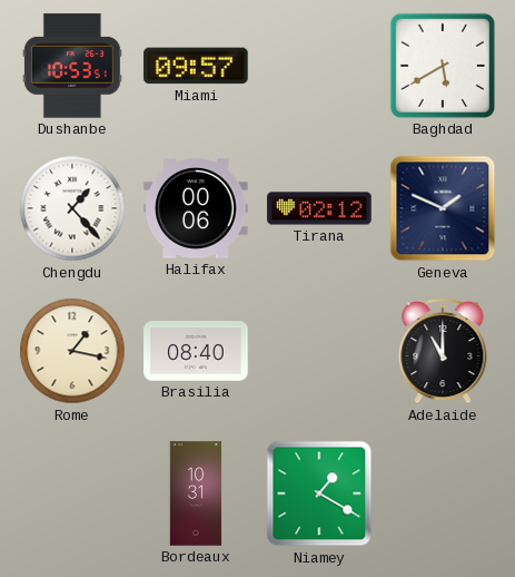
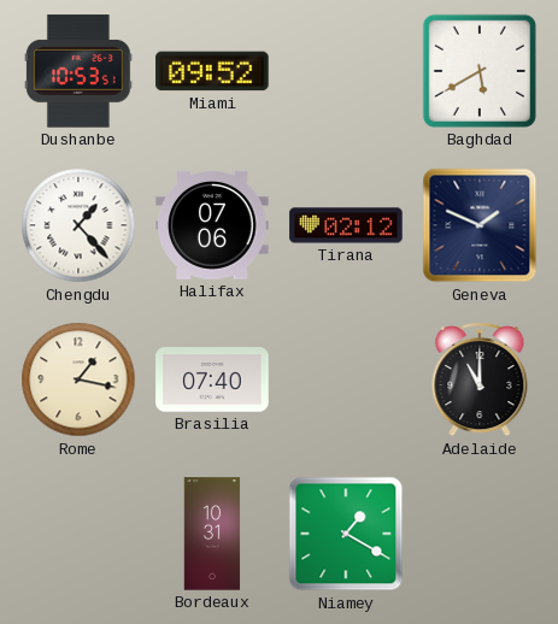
Miami: 09:57 -> 09:52
Halifax: 00:06 -> 07:06
Brasilia: 08:40 -> 07:40
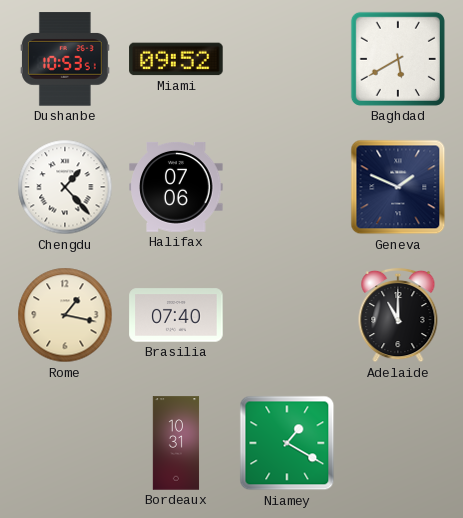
Tirana: 02:12 -> none
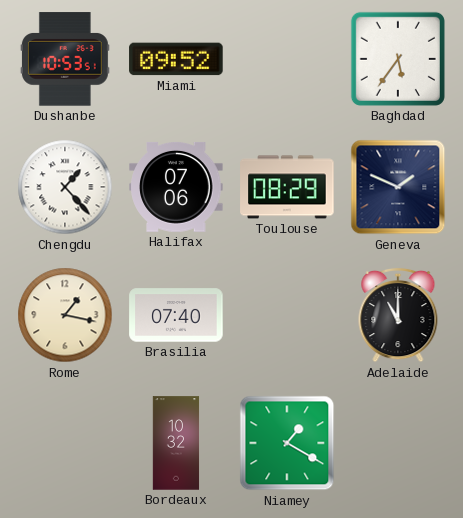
Baghdad: 5:40 -> 5:36
Toulouse: none -> 08:29
Bordeaux: 10:31 -> 10:32
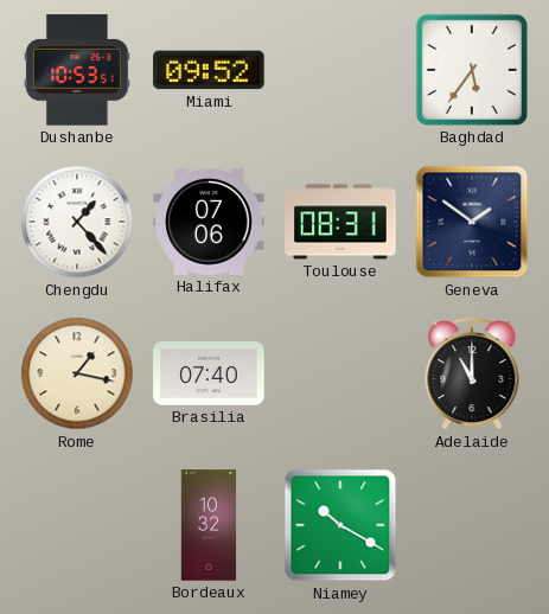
Toulouse: 08:29 -> 08:31
Geneva: 1:49 -> 1:51
Niamey: 1:20 -> 10:20
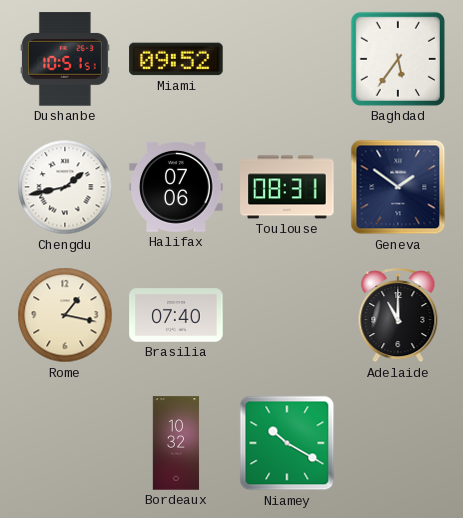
Dushanbe: 10:53 -> 10:51
Chengdu: 1:23 -> 1:43
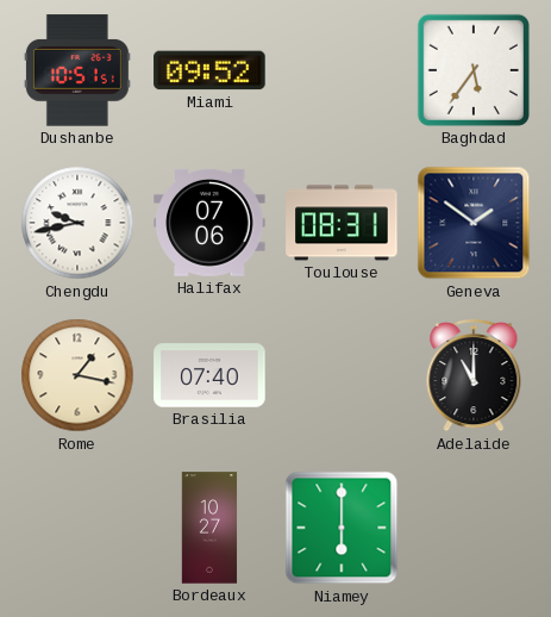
Chengdu: 1:43 -> 9:43
Bordeaux: 10:32 -> 10:27
Niamey: 10:20 -> 6:00
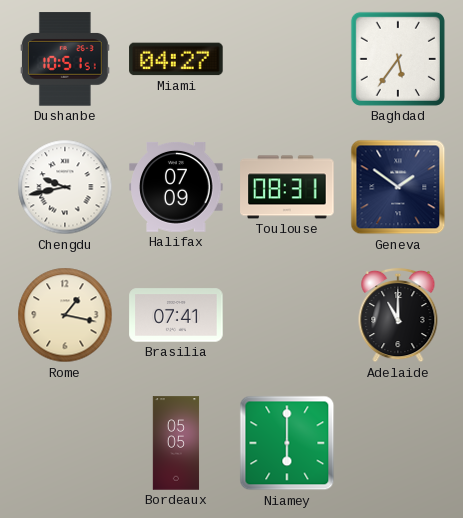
Miami: 09:52 -> 04:27
Halifax: 07:06 -> 07:09
Brasilia: 07:40 -> 07:41
Bordeaux: 10:27 -> 05:05
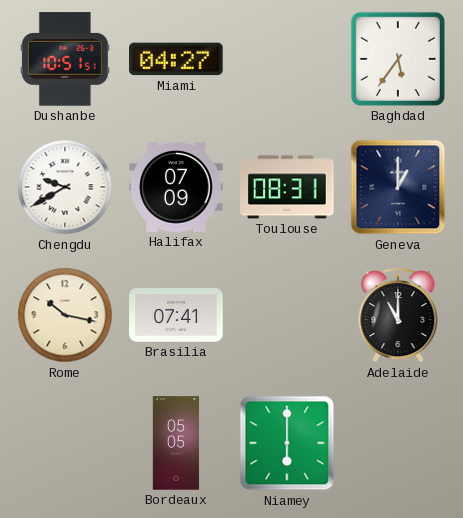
Chengdu: 9:43 -> 9:40
Geneva: 1:51 -> 1:00
Rome: 1:17 -> 10:17
